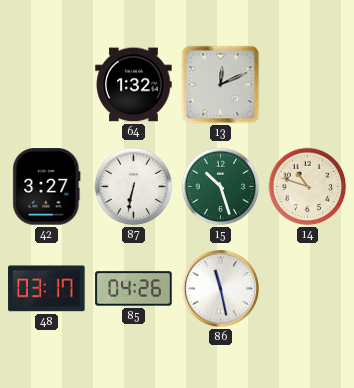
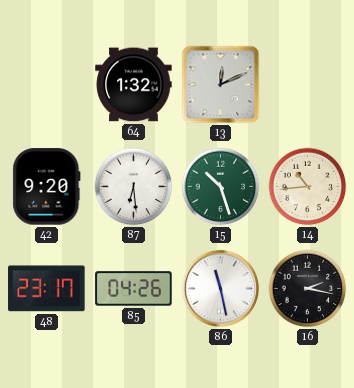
42: 3:27 -> 9:20
87: 6:32 -> 6:29
14: 10:48 -> 10:44
48: 03:17 -> 23:17
16: none -> 2:17
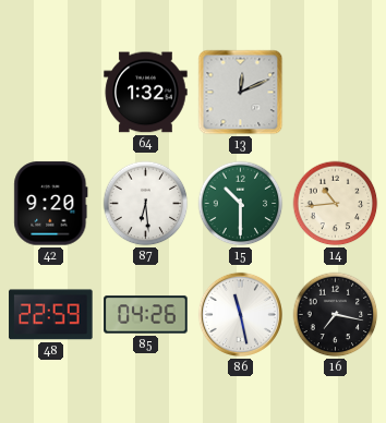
15: 10:27 -> 10:30
48: 23:17 -> 22:59
16: 2:17 -> 7:17
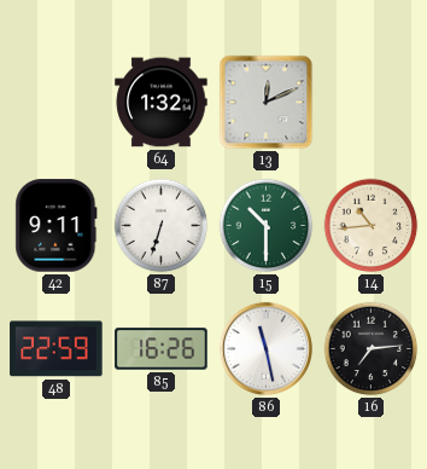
42: 9:20 -> 9:11
87: 6:29 -> 6:33
85: 04:26 -> 16:26
16: 7:17 -> 7:14
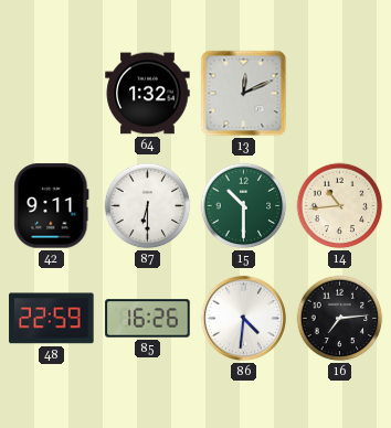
87: 6:33 -> 6:30
86: 11:28 -> 4:31
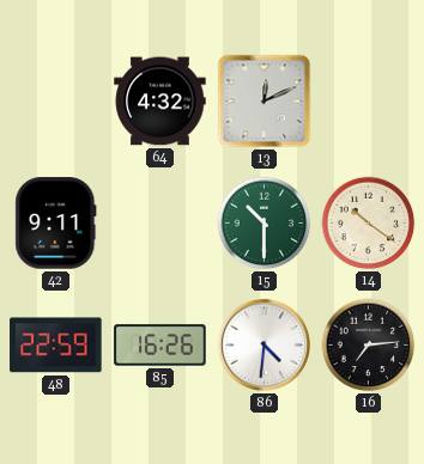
64: 1:32 -> 4:32
87: 6:30 -> none
14: 10:44 -> 10:21
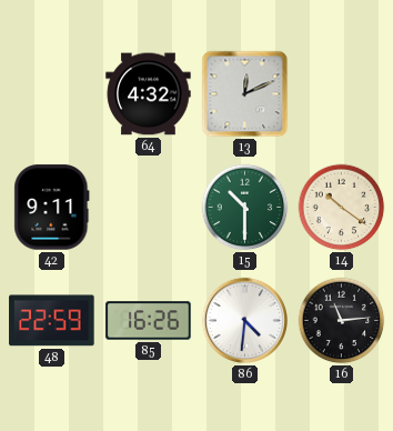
16: 7:14 -> 11:14
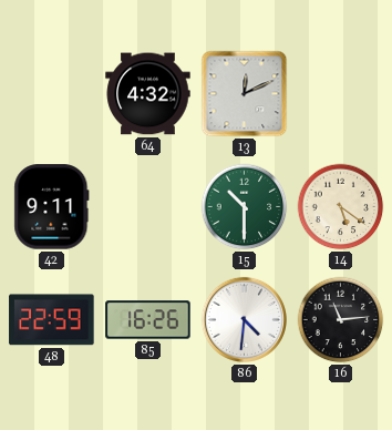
14: 10:21 -> 5:21
